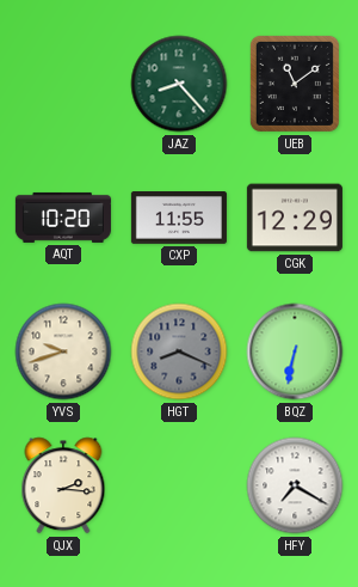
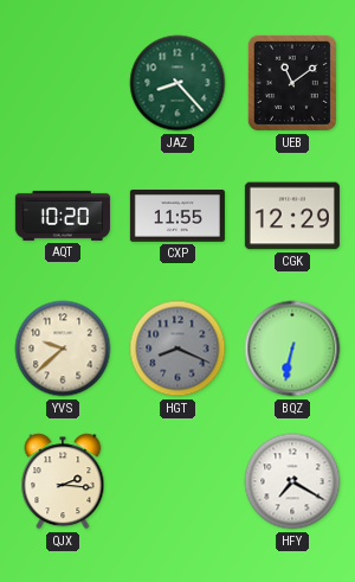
YVS: 9:42 -> 9:38
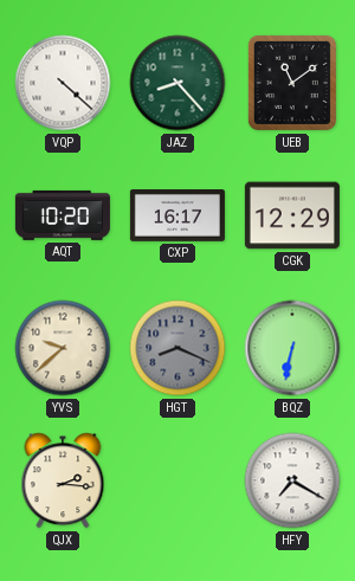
VQP: none -> 4:22
CXP: 11:55 -> 16:17
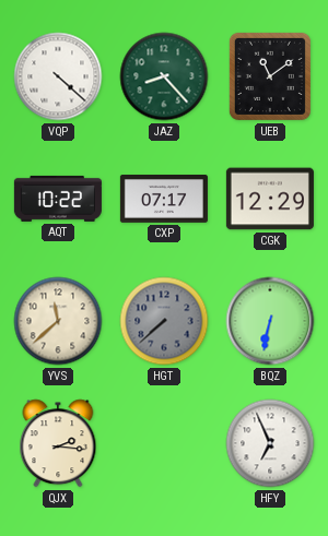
AQT: 10:20 -> 10:22
CXP: 16:17 -> 07:17
YVS: 9:38 -> 11:38
HGT: 8:19 -> 7:38
HFY: 7:20 -> 6:56
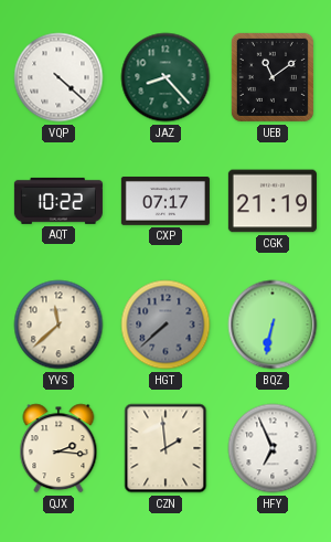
CGK: 12:29 -> 21:19
CZN: none -> 1:59
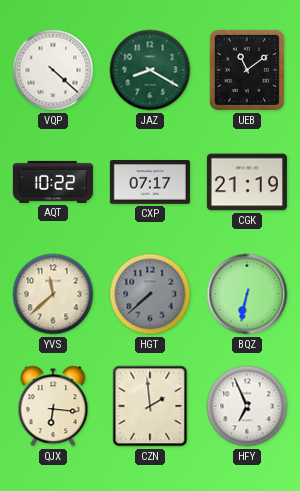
JAZ: 8:23 -> 8:20
QJX: 2:16 -> 6:16
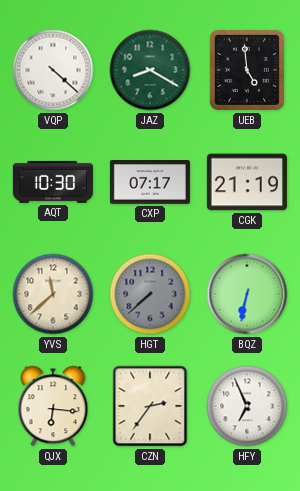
UEB: 11:09 -> 4:59
AQT: 10:22 -> 10:30
CZN: 1:59 -> 2:36
